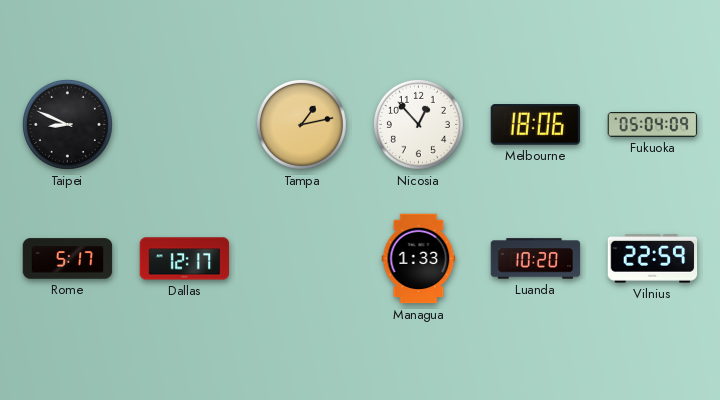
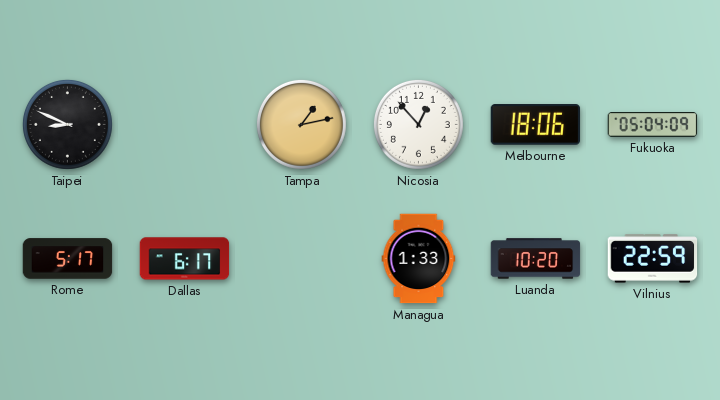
Dallas: 12:17 -> 6:17
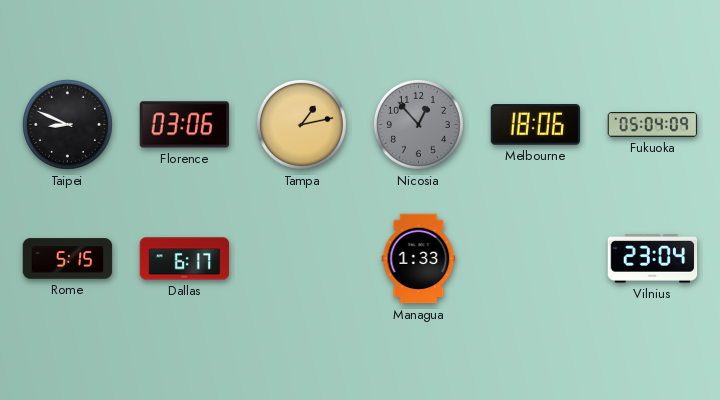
Florence: none -> 03:06
Nicosia dial: white -> grey
Rome: 5:17 -> 5:15
Luanda: 10:20 -> none
Vilnius: 22:59 -> 23:04
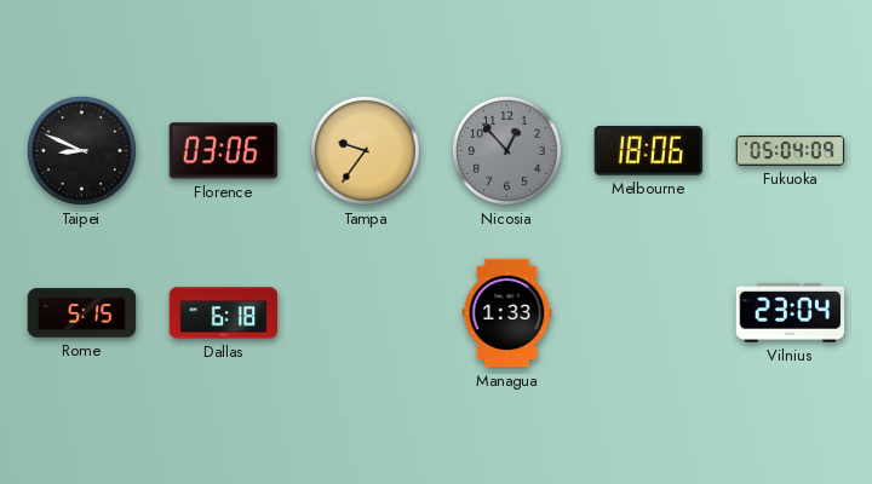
Tampa: 1:13 -> 9:36
Dallas: 6:17 -> 6:18
